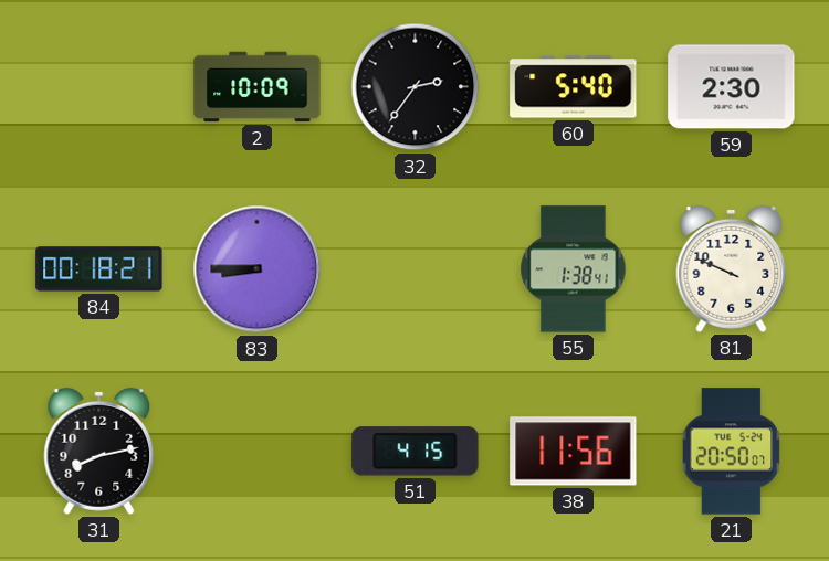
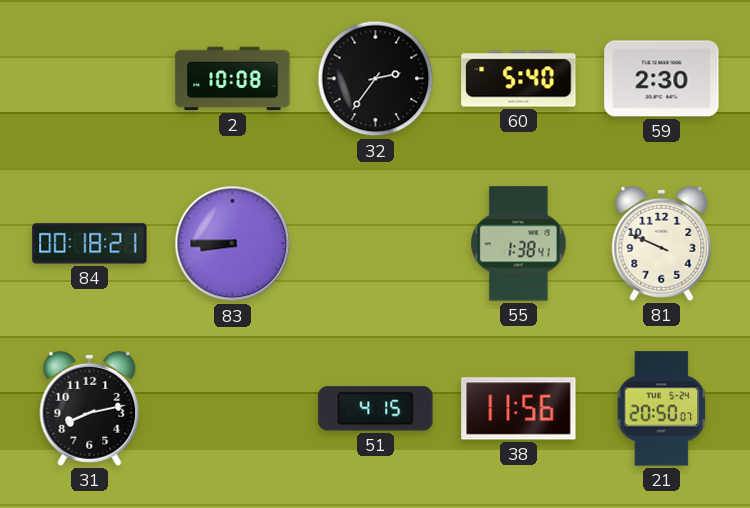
2: 10:09 -> 10:08
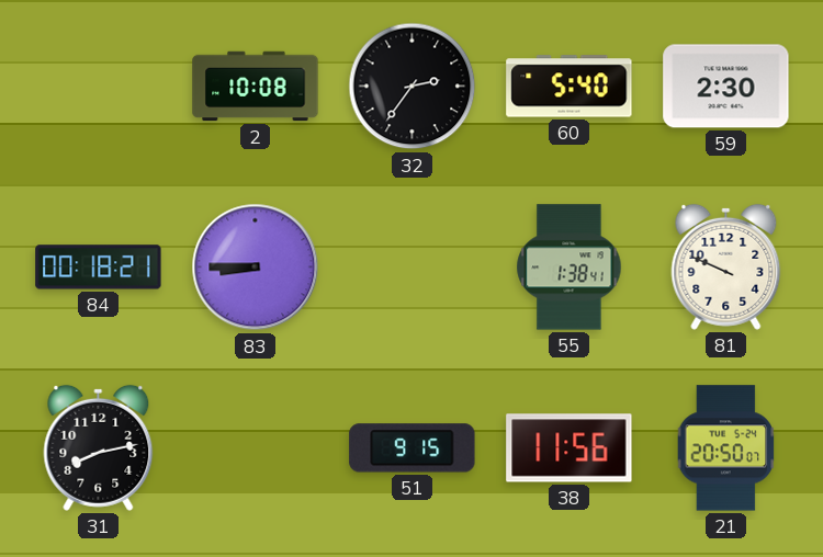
51: 4:15 -> 9:15
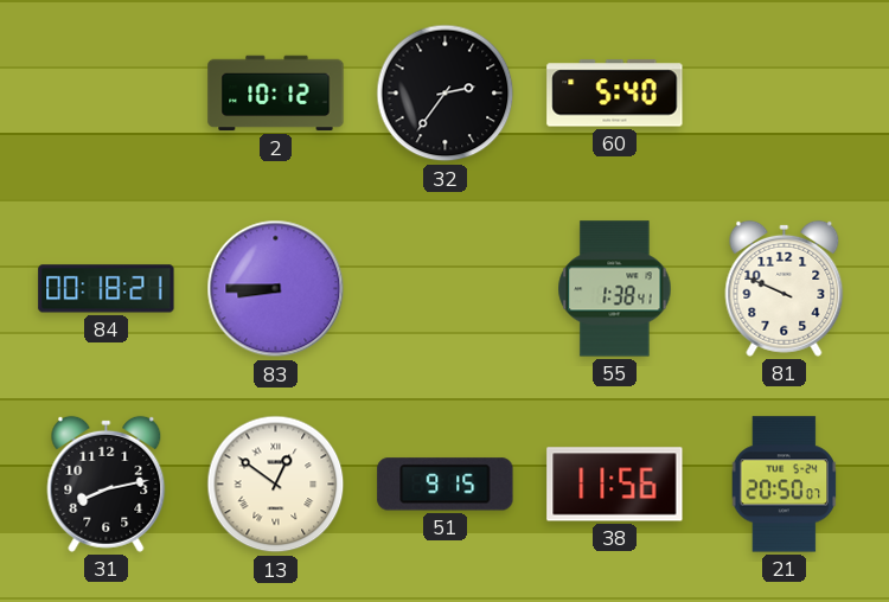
2: 10:08 -> 10:12
59: 2:30 -> none
13: none -> 12:51
